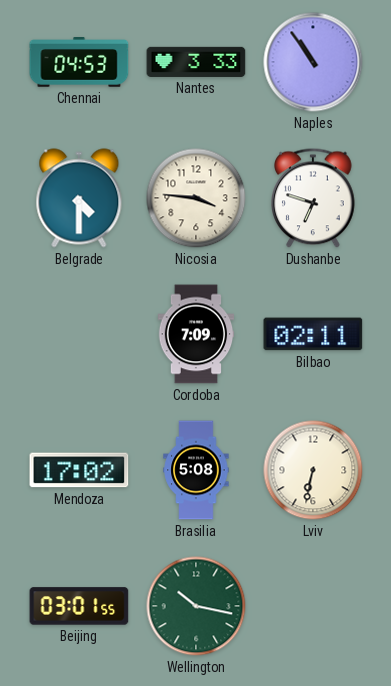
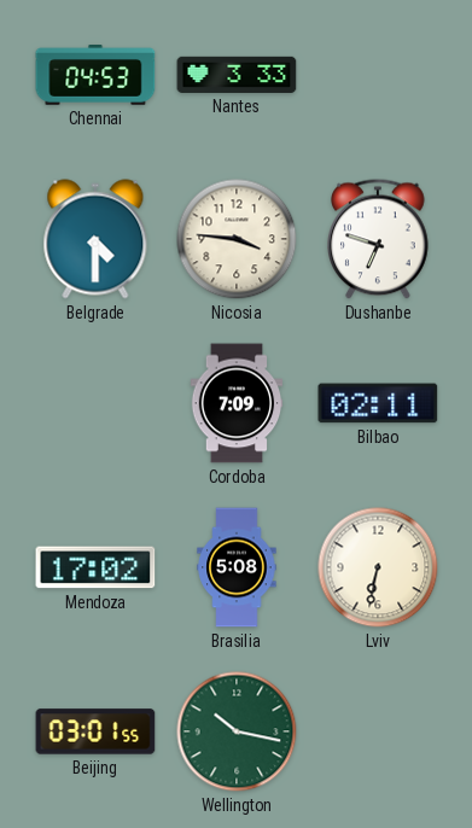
Naples: 10:54 -> none
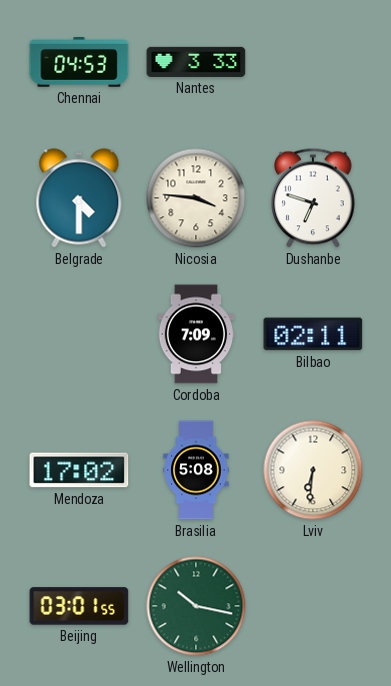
Lviv: 6:32 -> 6:31
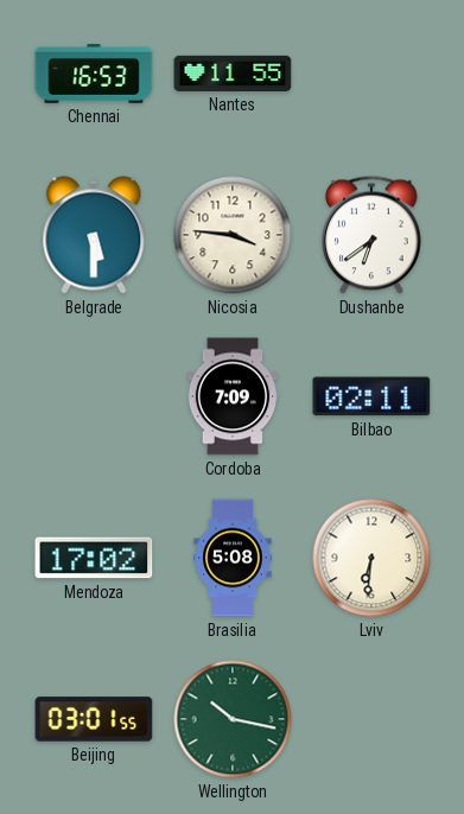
Chennai: 04:53 -> 16:53
Nantes: 3:33 -> 11:55
Belgrade: 4:30 -> 5:30
Dushanbe: 6:48 -> 6:39
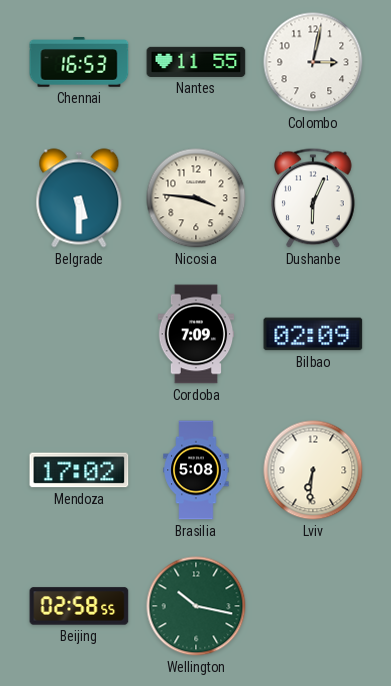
Colombo: none -> 3:02
Dushanbe: 6:39 -> 6:04
Bilbao: 02:11 -> 02:09
Beijing: 03:01 -> 02:58
